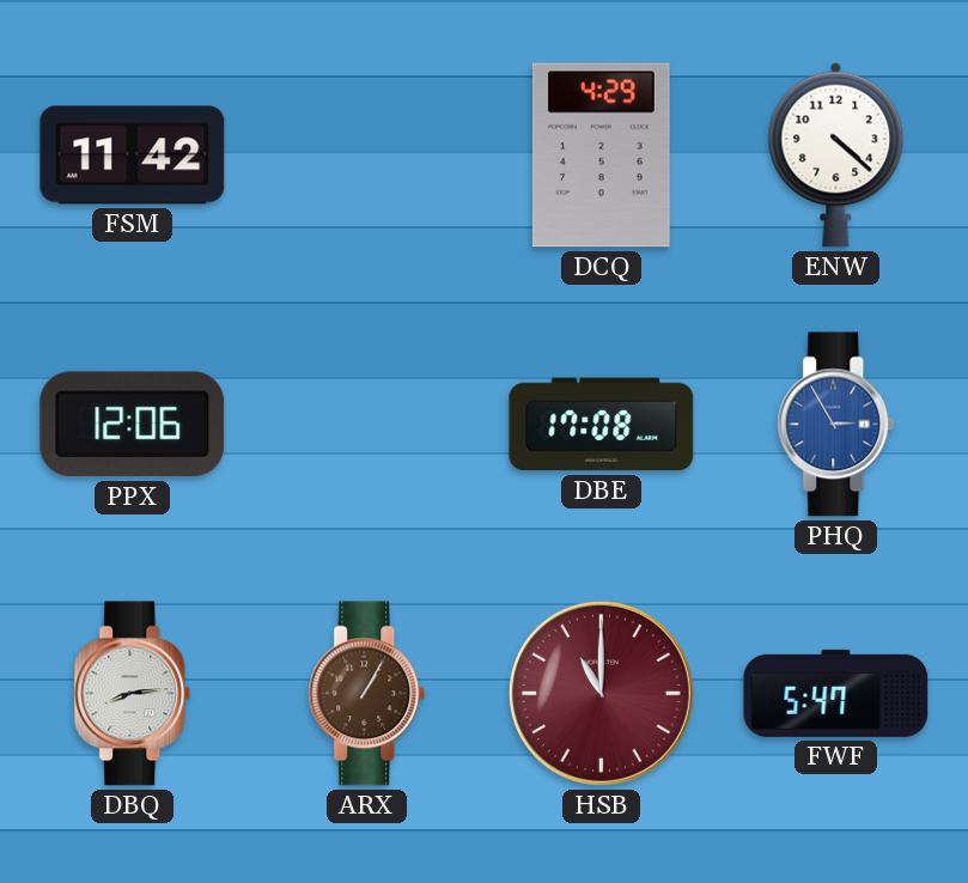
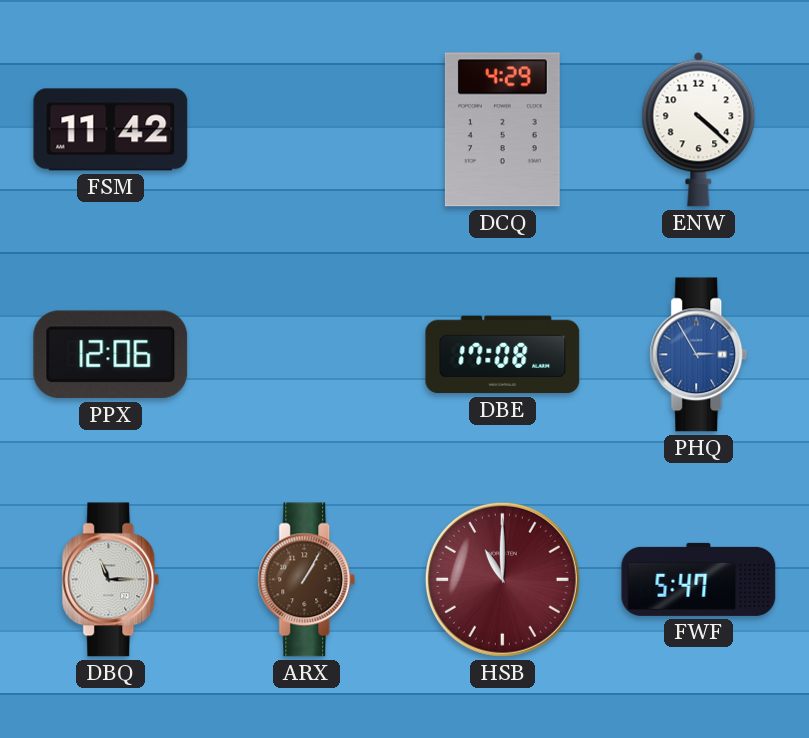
DBQ: 8:14 -> 11:15
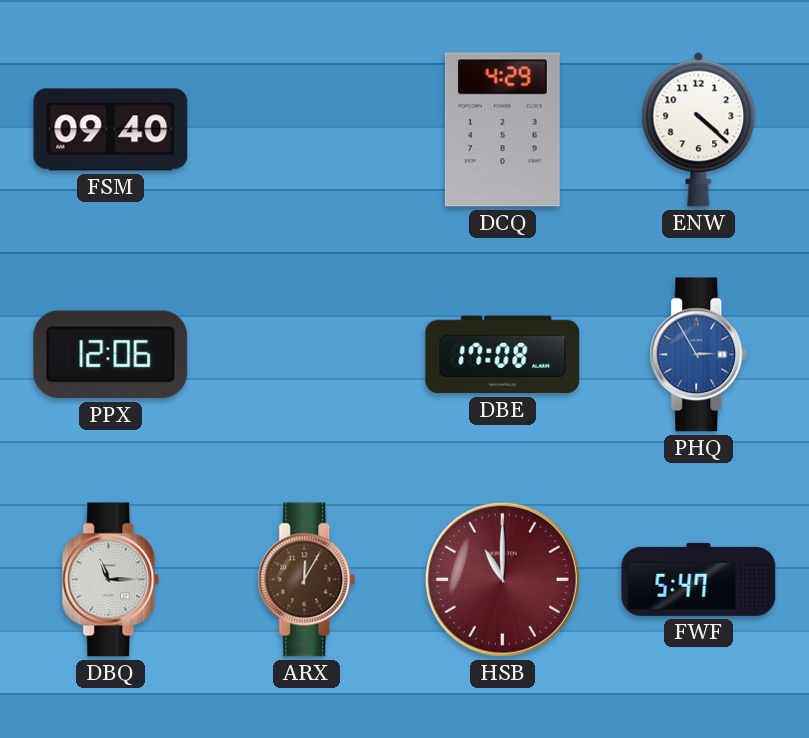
FSM: 11:42 -> 09:40
ARX: 1:05 -> 12:05
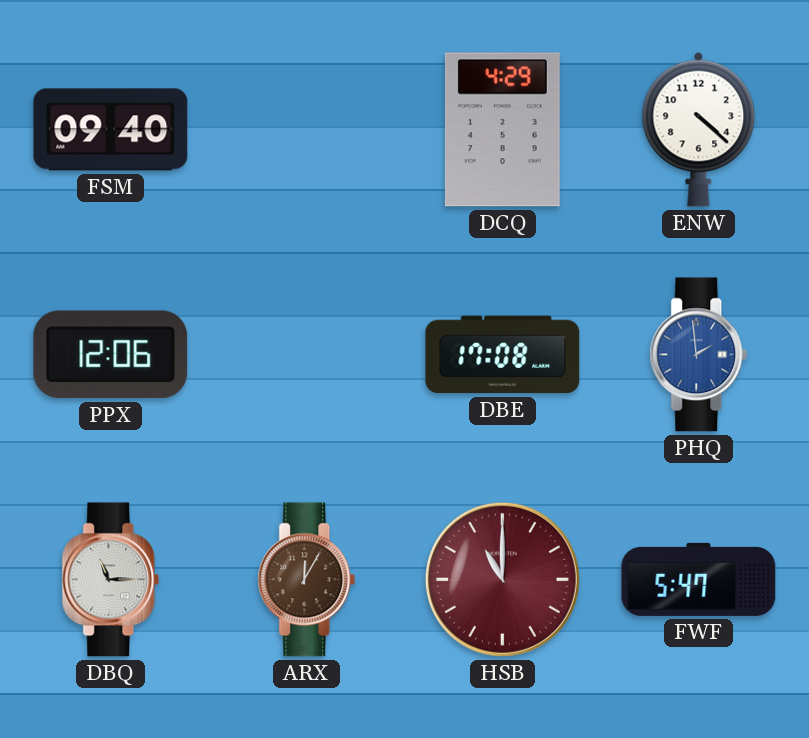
PHQ: 2:55 -> 1:59
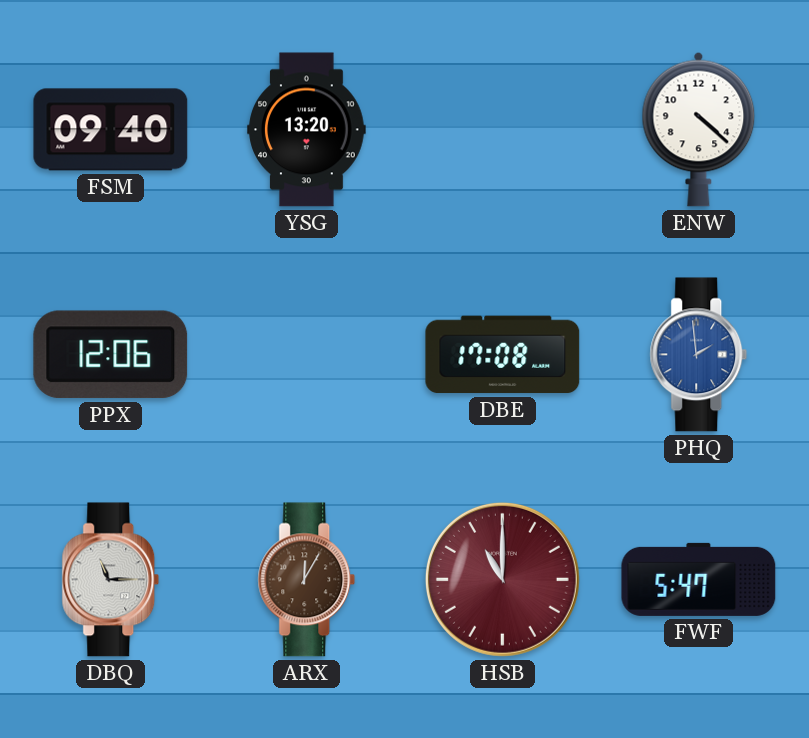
YSG: none -> 13:20
DCQ: 4:29 -> none
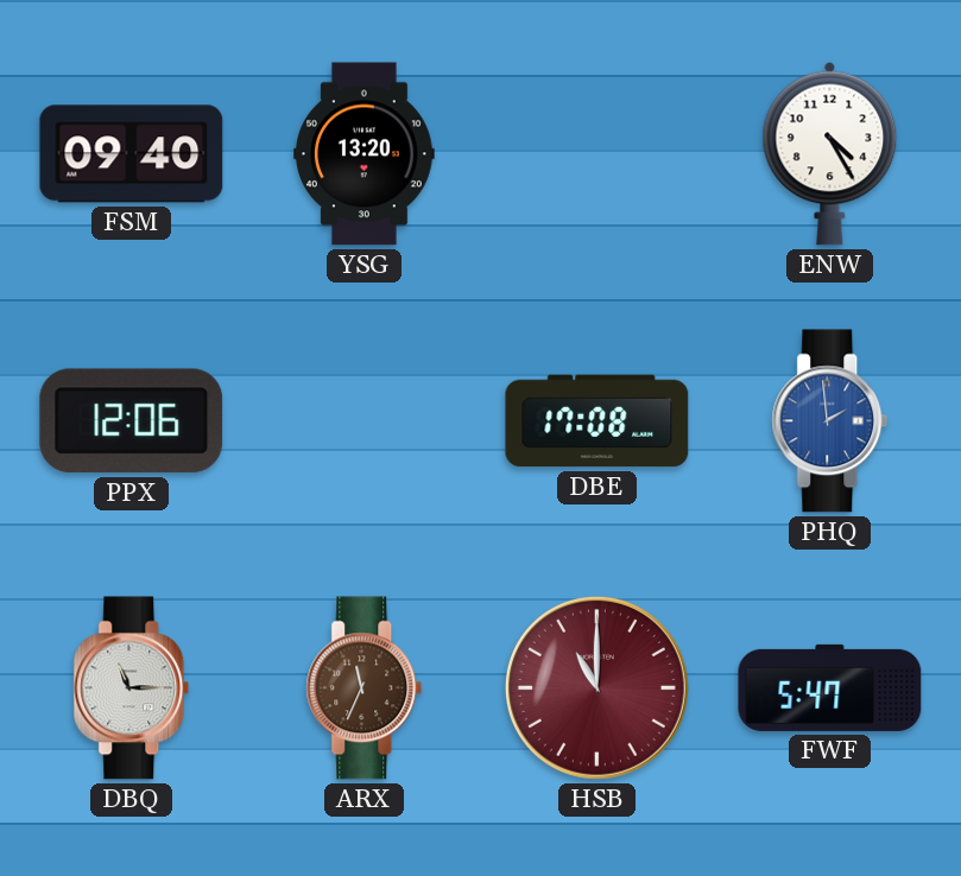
ENW: 4:22 -> 4:25
ARX: 12:05 -> 11:34
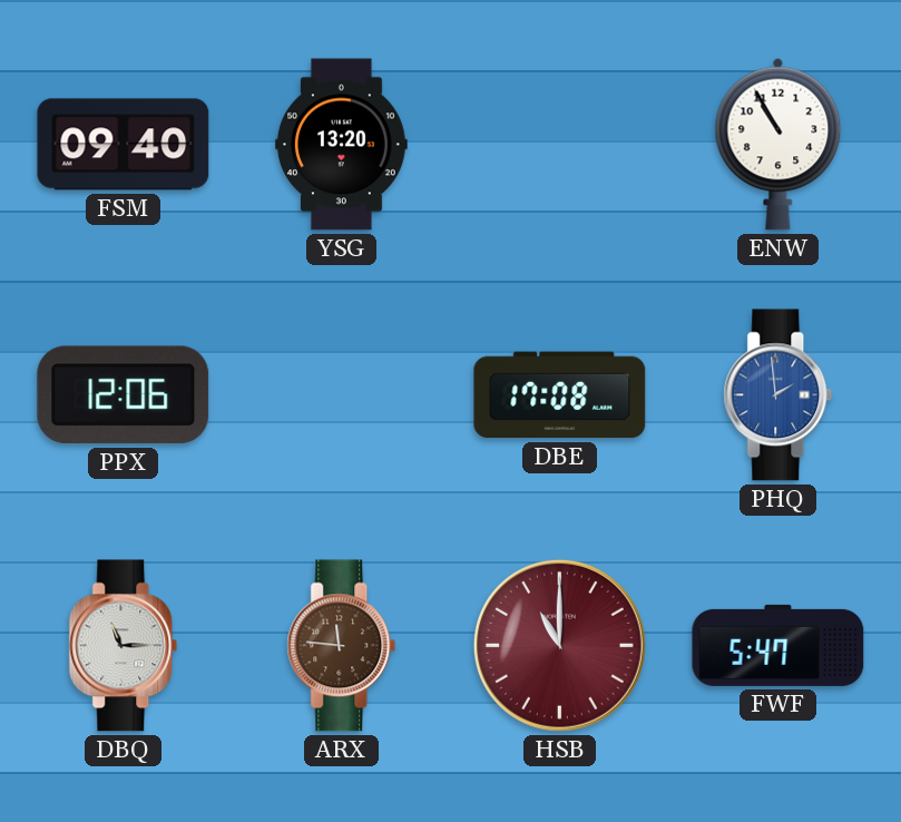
ENW: 4:25 -> 10:55
ARX: 11:34 -> 11:46
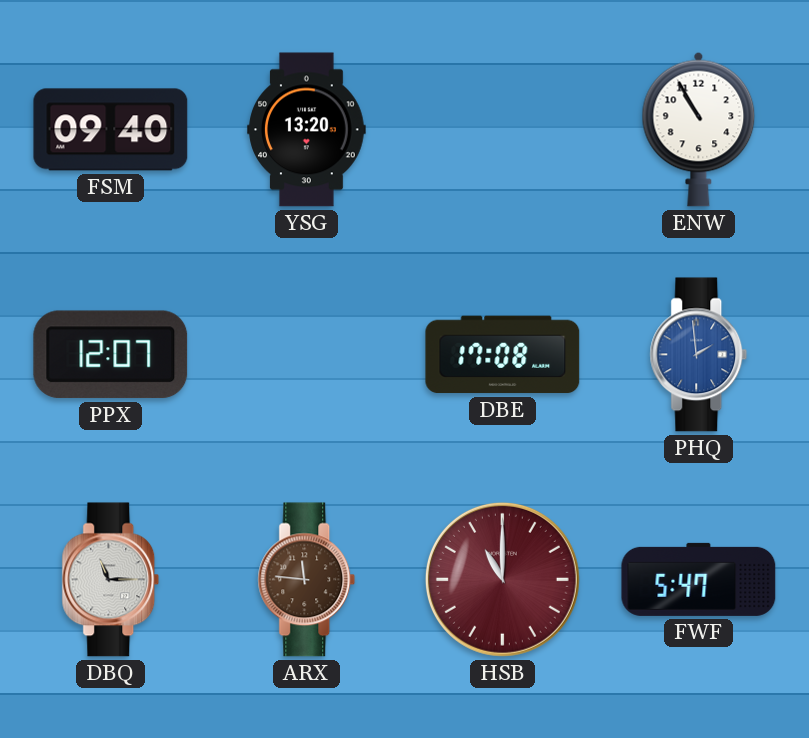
PPX: 12:06 -> 12:07
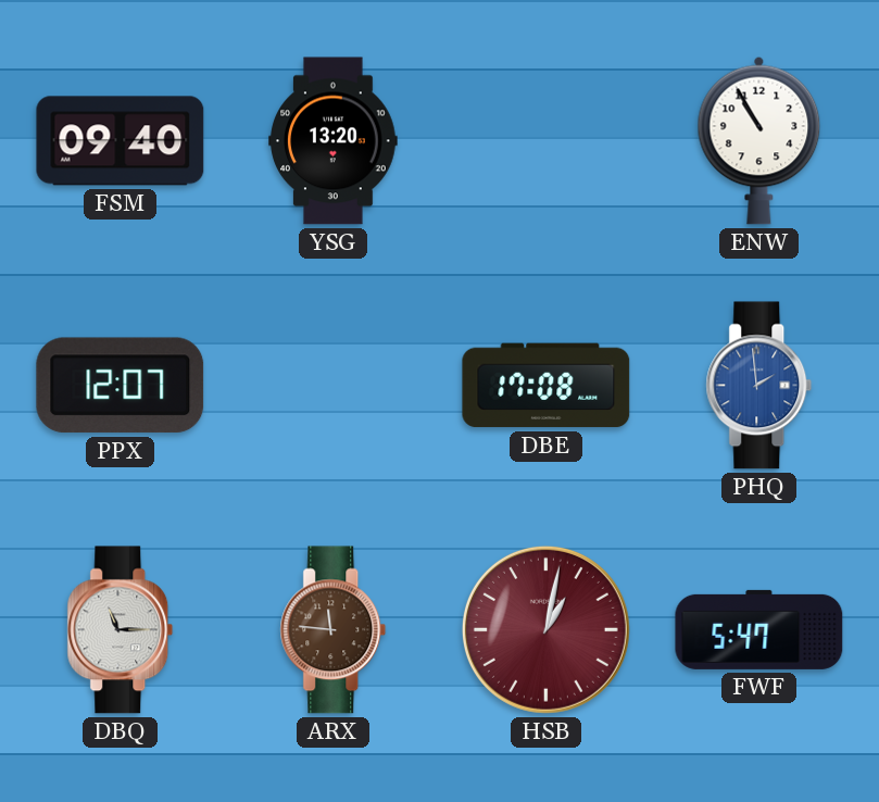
HSB: 11:00 -> 1:02
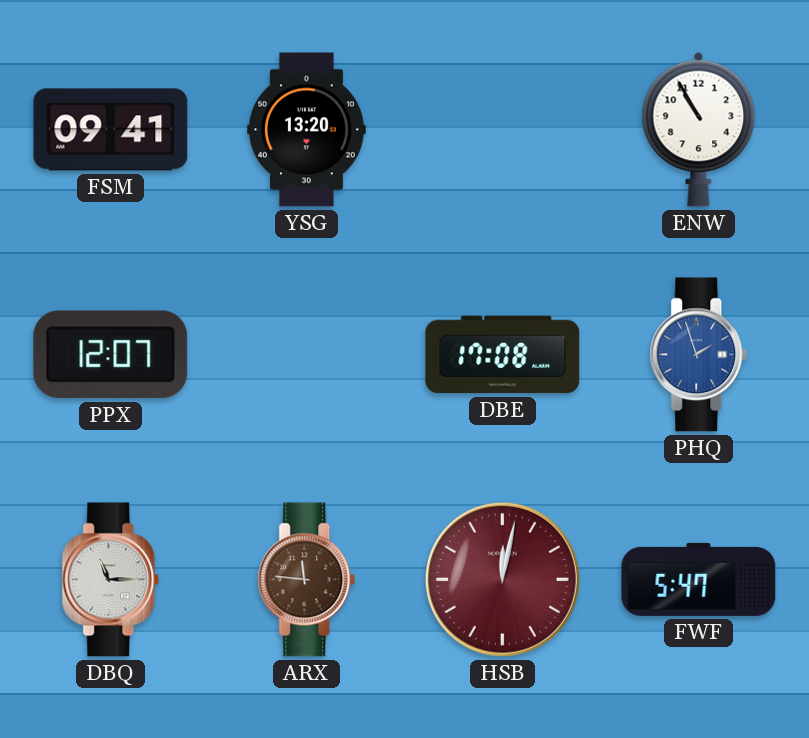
FSM: 09:40 -> 09:41
PHQ: 1:59 -> 1:57
HSB: 1:02 -> 12:02
